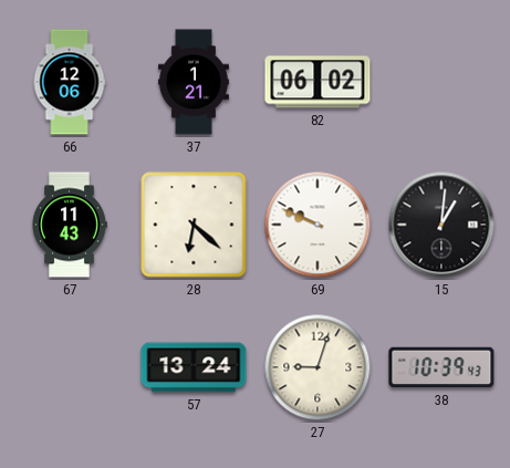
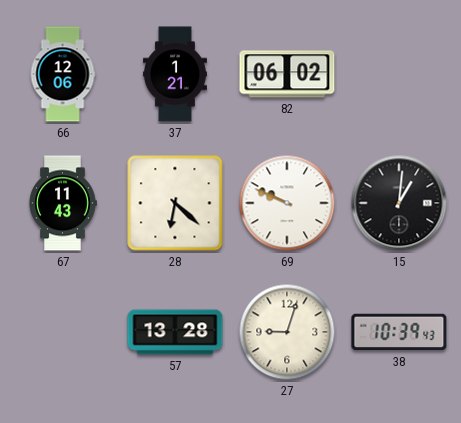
57: 13:24 -> 13:28
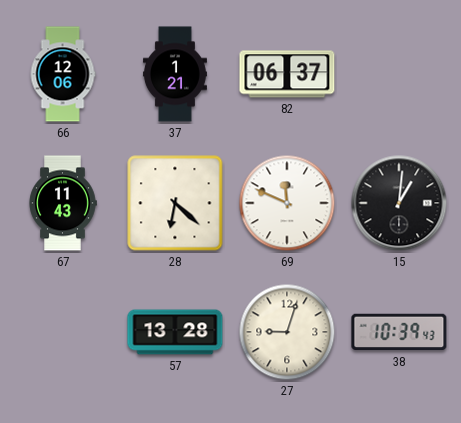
82: 06:02 -> 06:37
69: 9:49 -> 11:49
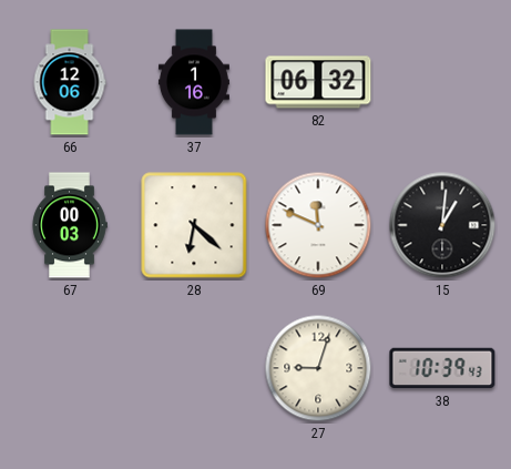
37: 1:21 -> 1:16
82: 06:37 -> 06:32
67: 11:43 -> 00:03
57: 13:28 -> none
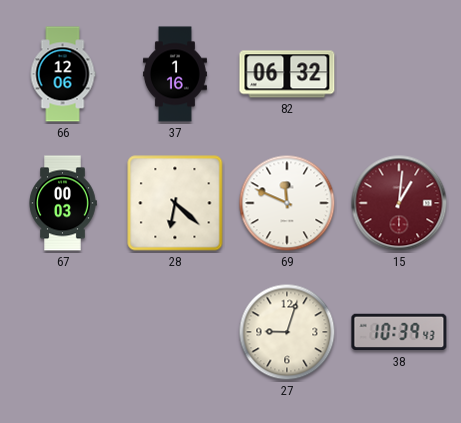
15 dial: black -> burgundy
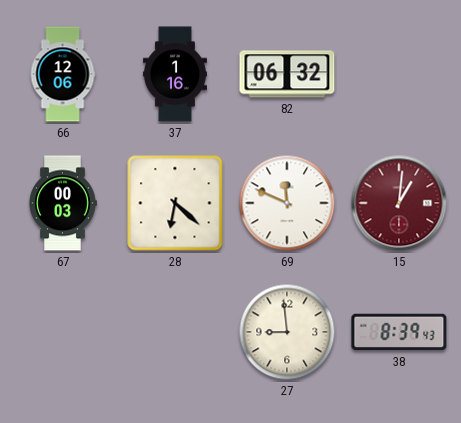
27: 9:03 -> 8:59
38: 10:39 -> 8:39
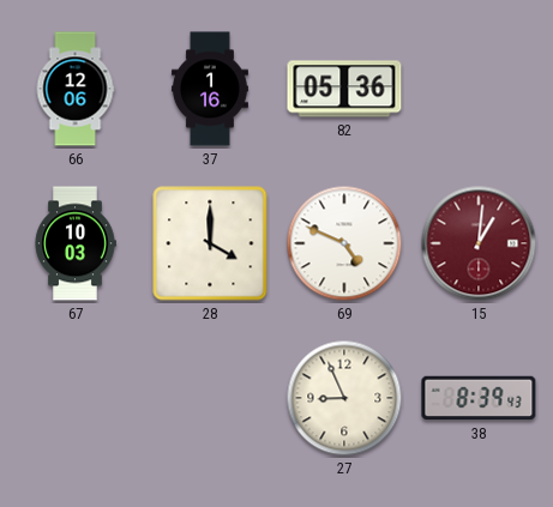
82: 06:32 -> 05:36
67: 00:03 -> 10:03
28: 6:22 -> 4:00
69: 11:49 -> 4:49
27: 8:59 -> 8:56
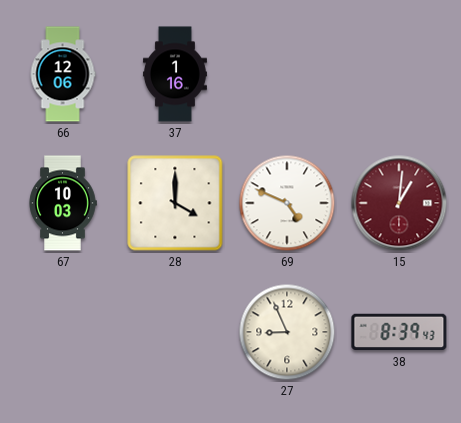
82: 05:36 -> none
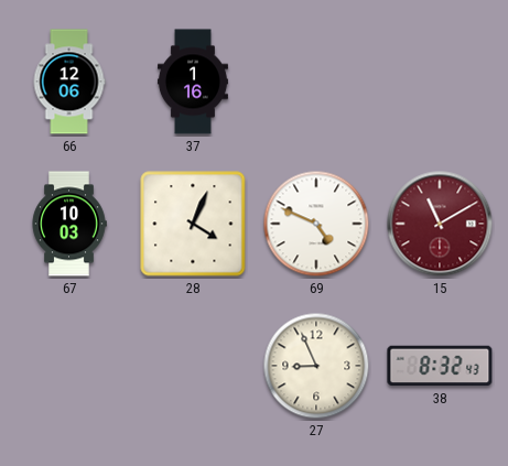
28: 4:00 -> 4:04
15: 1:01 -> 11:10
38: 8:39 -> 8:32
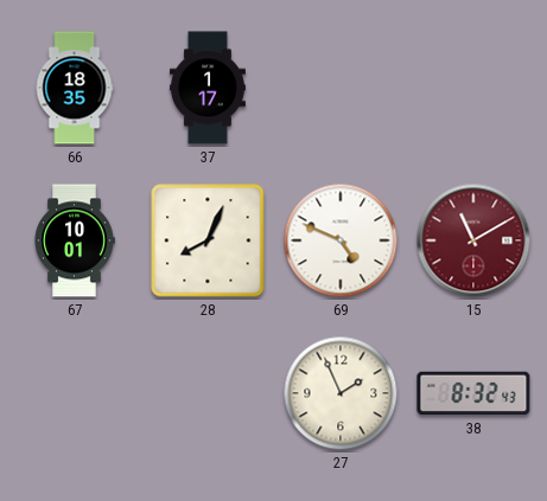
66: 12:06 -> 18:35
37: 1:16 -> 1:17
67: 10:03 -> 10:01
28: 4:04 -> 8:04
27: 8:56 -> 1:56
